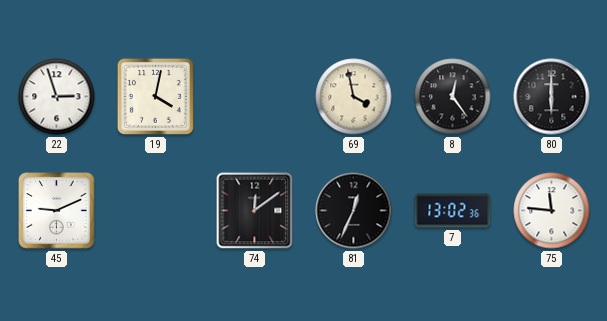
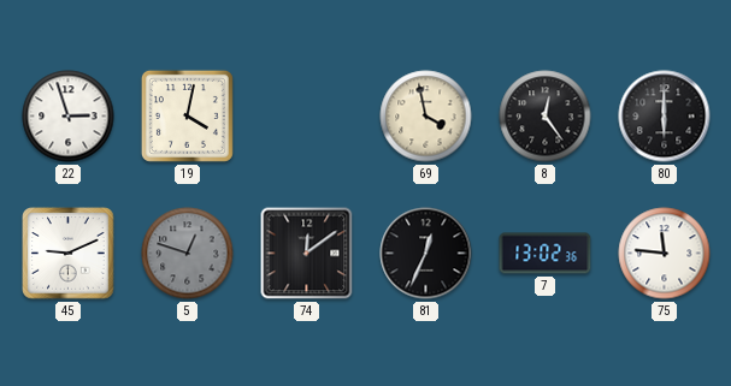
5: none -> 12:48
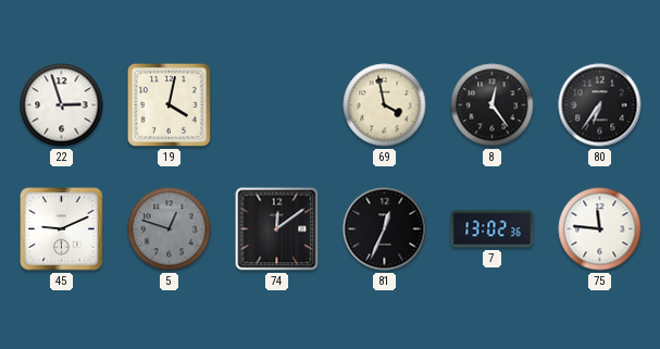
80: 6:00 -> 6:36
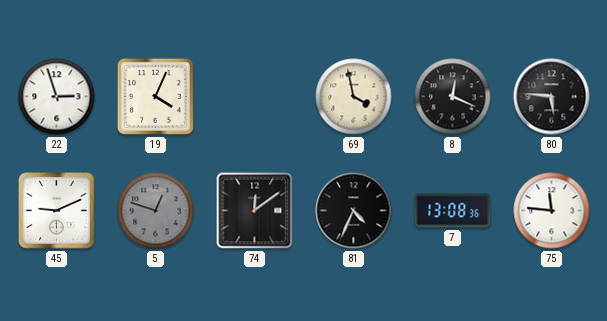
19: 4:02 -> 4:04
8: 12:24 -> 12:19
80: 6:36 -> 5:46
81: 12:34 -> 4:34
7: 13:02 -> 13:08
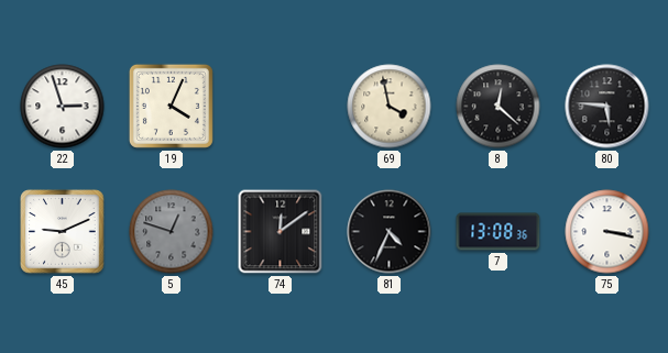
8: 12:19 -> 12:22
75: 11:46 -> 3:17
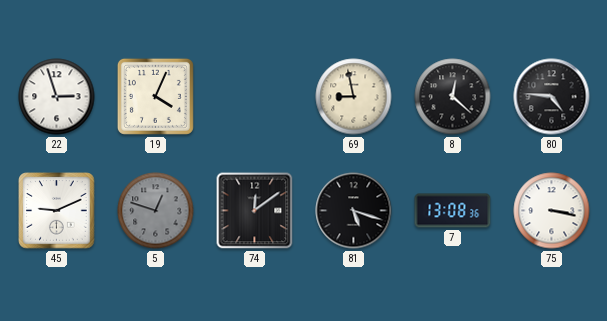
69: 3:58 -> 8:58
80: 5:46 -> 4:46
81: 4:34 -> 5:18
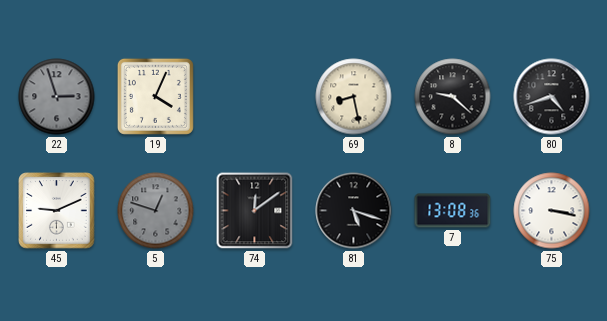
22 dial: white -> grey
69: 8:58 -> 8:28
8: 12:22 -> 9:22
80: 4:46 -> 4:42
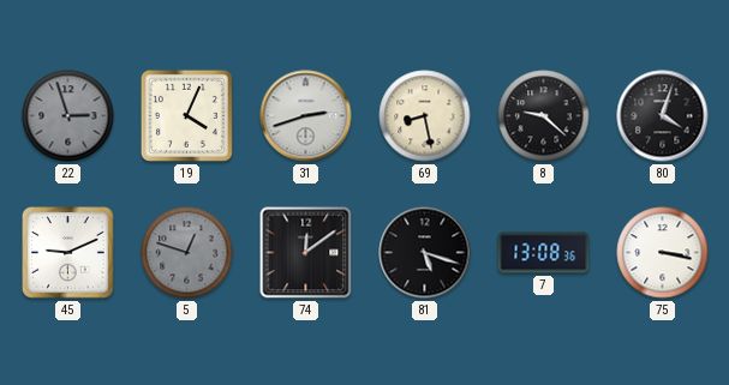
31: none -> 2:42
80: 4:42 -> 4:03
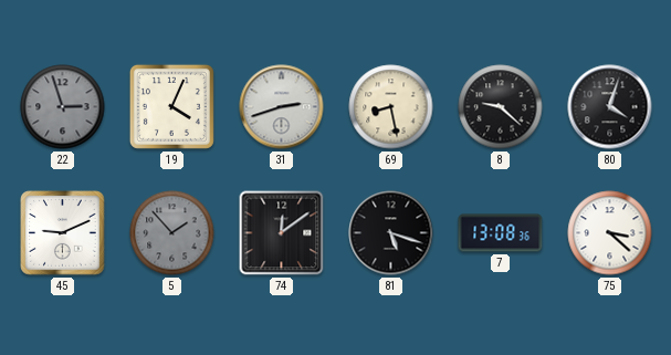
5: 12:48 -> 1:53
75: 3:17 -> 3:22
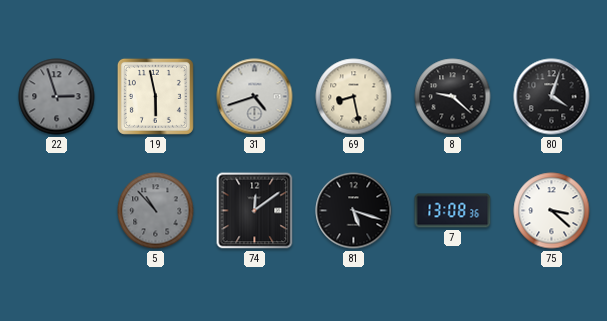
19: 4:04 -> 5:58
31: 2:42 -> 4:42
45: 9:11 -> none
5: 1:53 -> 10:53
